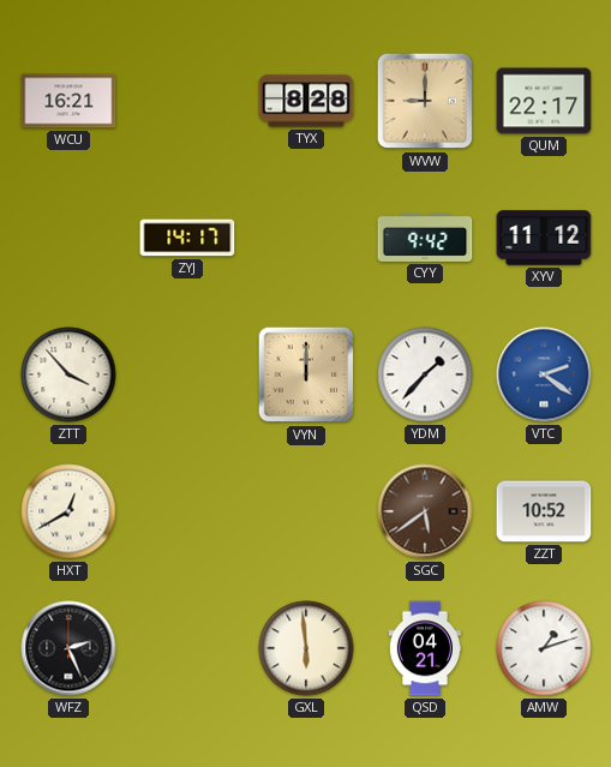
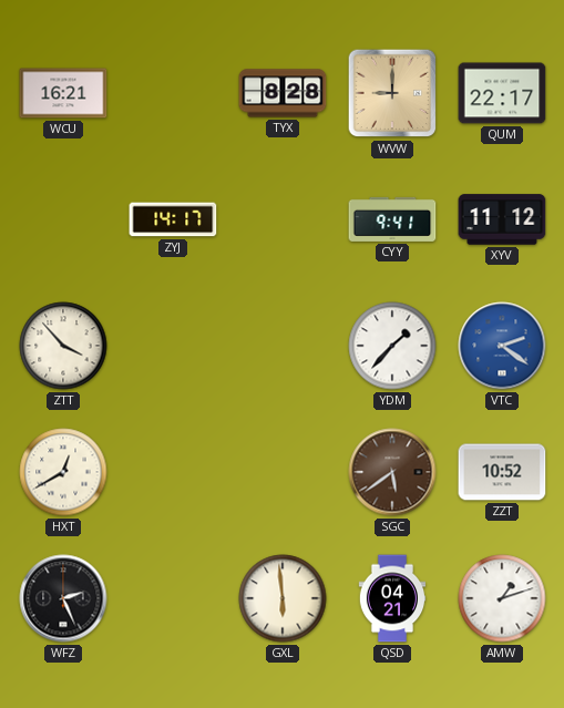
CYY: 9:42 -> 9:41
VYN: 12:00 -> none
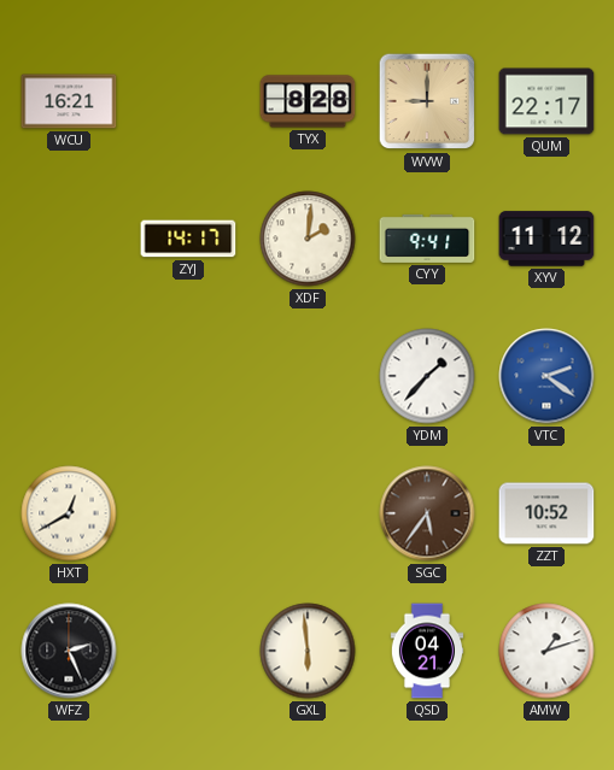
XDF: none -> 2:01
ZTT: 3:53 -> none
SGC: 5:39 -> 5:36
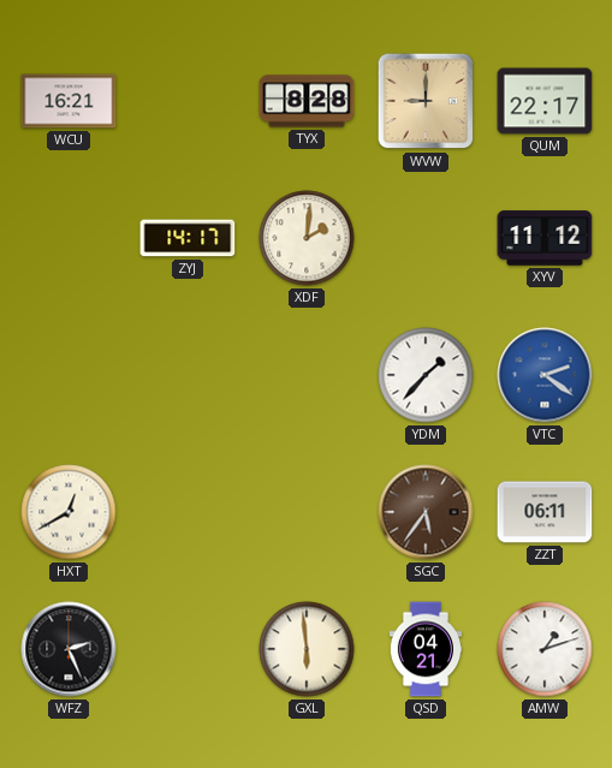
CYY: 9:41 -> none
ZZT: 10:52 -> 06:11
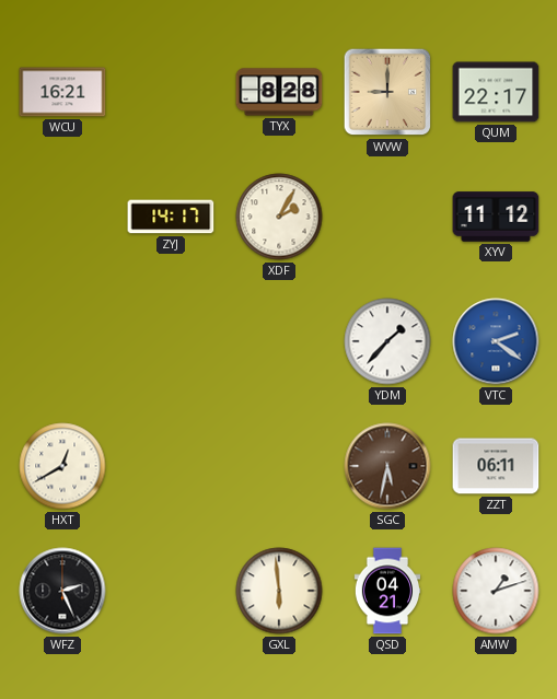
XDF: 2:01 -> 2:05
SGC: 5:36 -> 5:32
